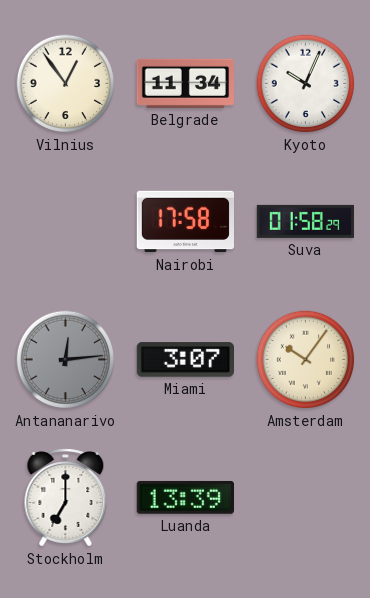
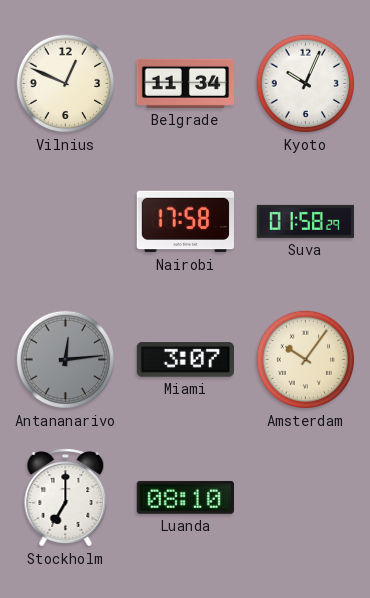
Vilnius: 12:54 -> 12:49
Luanda: 13:39 -> 08:10
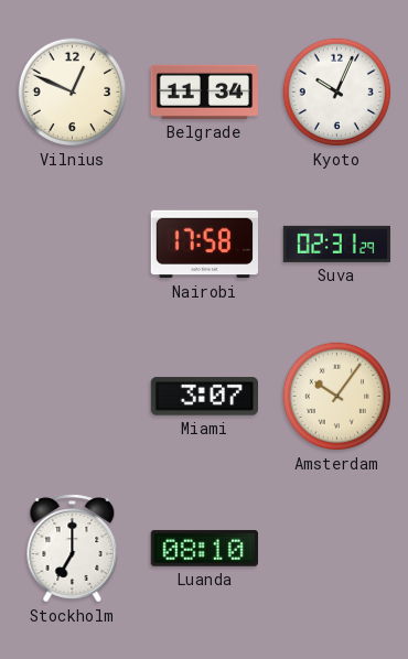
Suva: 01:58 -> 02:31
Antananarivo: 12:14 -> none
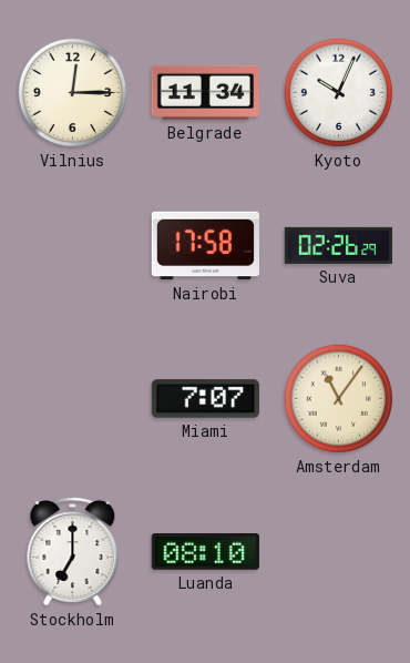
Vilnius: 12:49 -> 12:15
Suva: 02:31 -> 02:26
Miami: 3:07 -> 7:07
Amsterdam: 10:06 -> 11:06
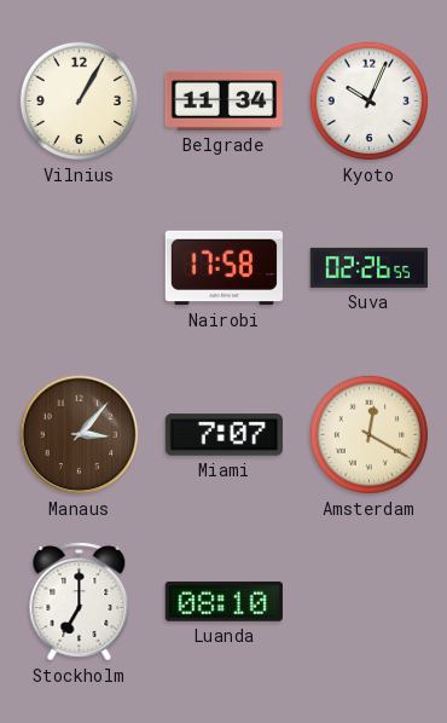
Vilnius: 12:15 -> 1:05
Suva: 02:26:29 -> 02:26:55
Manaus: none -> 3:07
Amsterdam: 11:06 -> 12:20
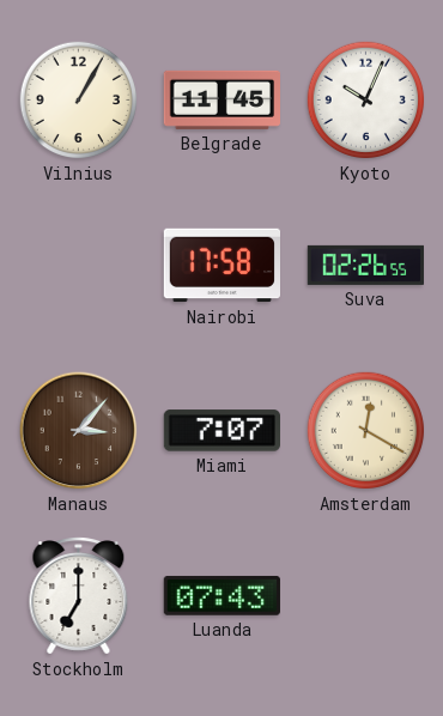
Belgrade: 11:34 -> 11:45
Luanda: 08:10 -> 07:43
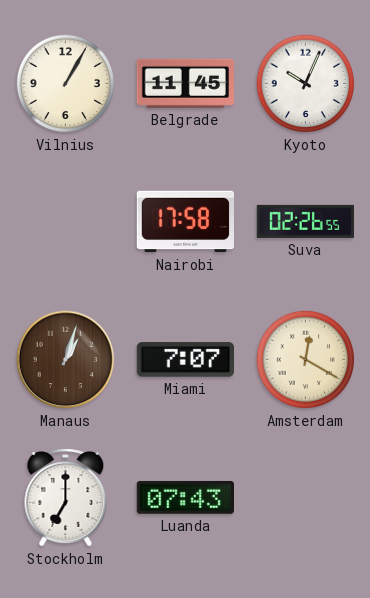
Manaus: 3:07 -> 1:03
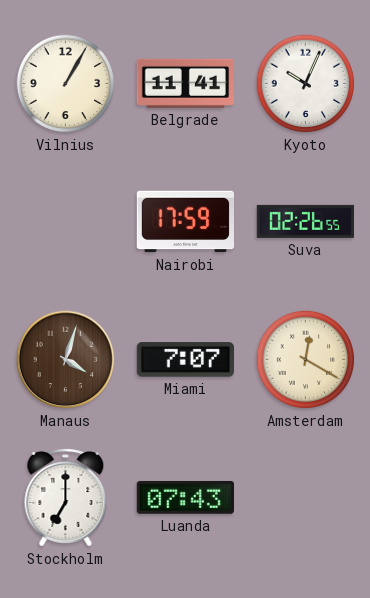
Belgrade: 11:45 -> 11:41
Nairobi: 17:58 -> 17:59
Manaus: 1:03 -> 4:03
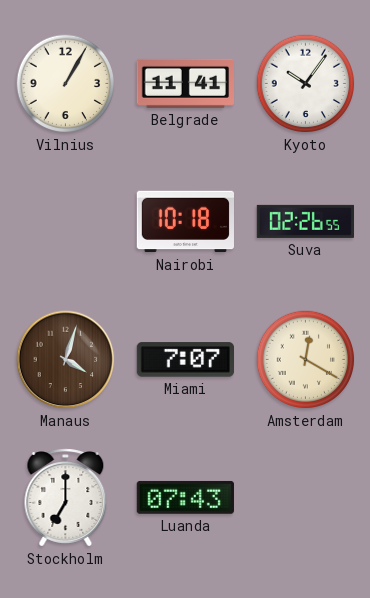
Kyoto: 10:04 -> 10:06
Nairobi: 17:59 -> 10:18
